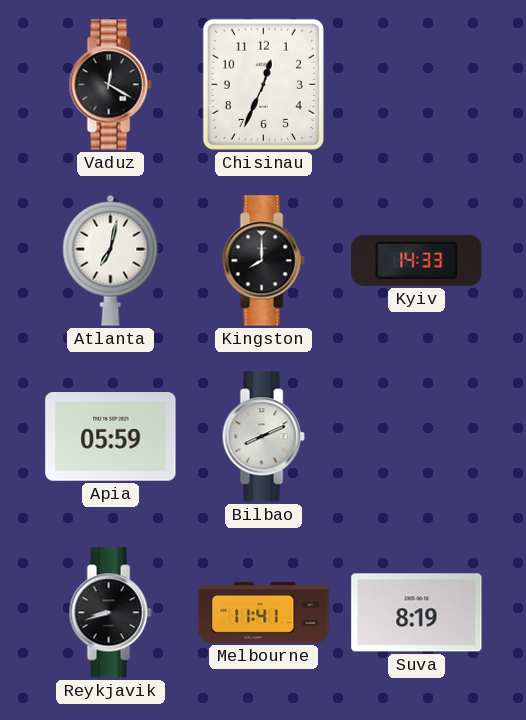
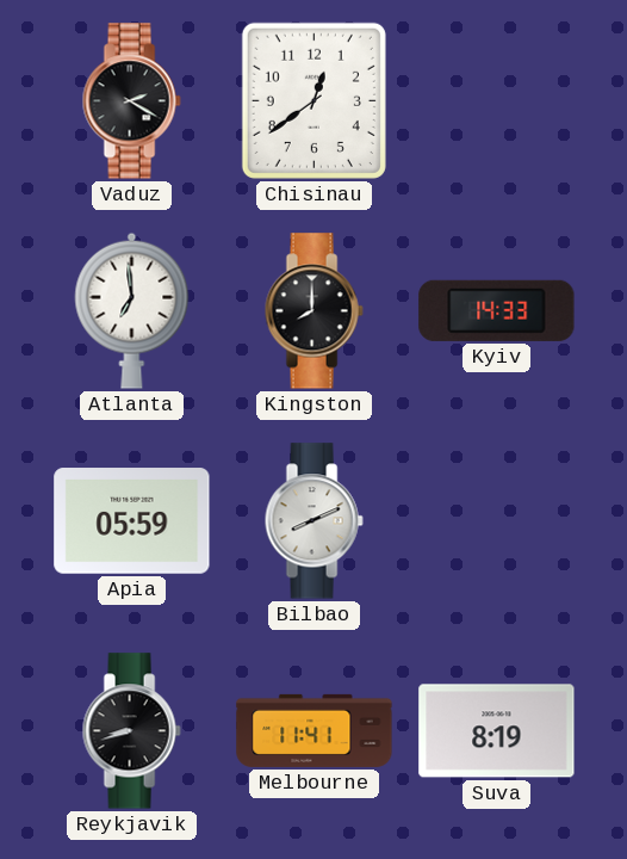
Vaduz: 12:20 -> 2:20
Chisinau: 12:34 -> 12:39
Atlanta: 7:02 -> 6:59
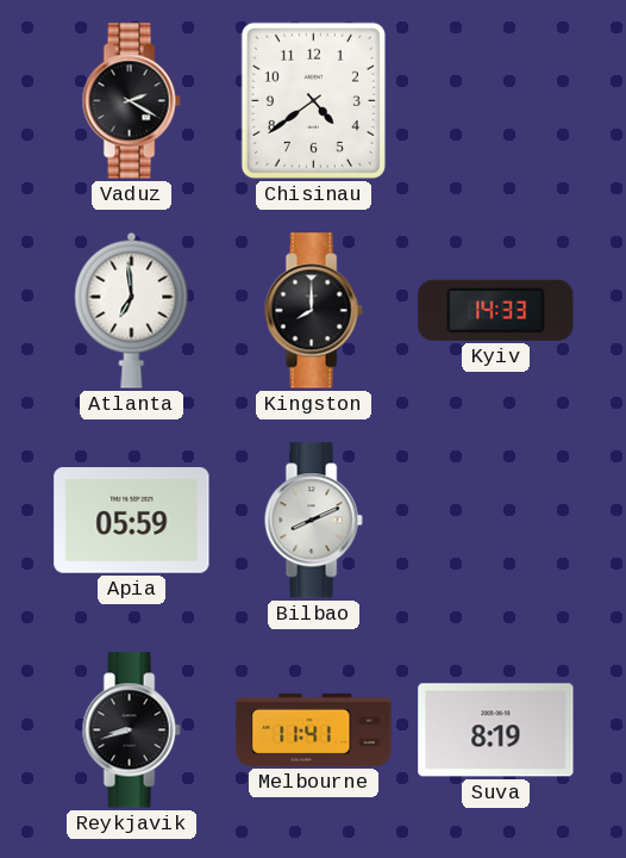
Chisinau: 12:39 -> 4:39
